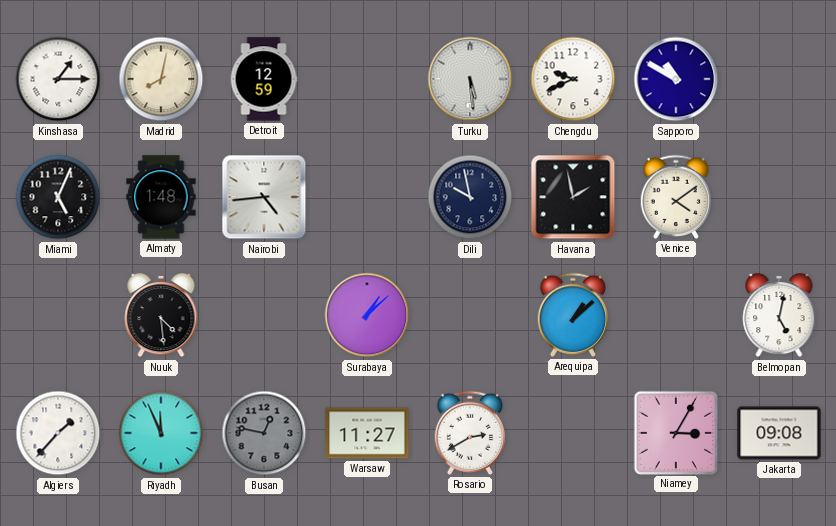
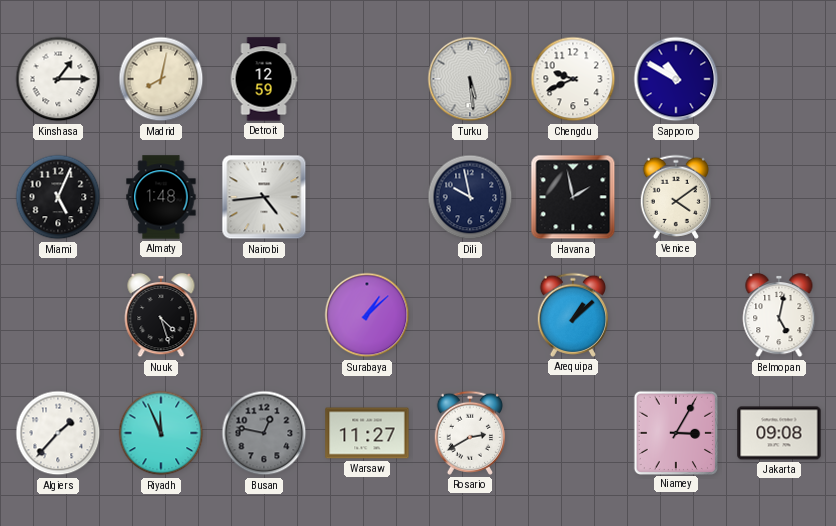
Nuuk: 4:29 -> 4:27
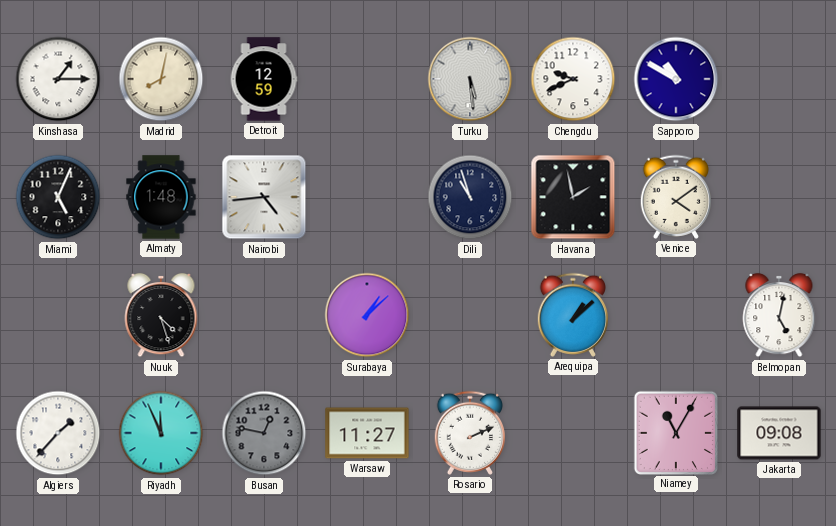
Dili: 9:58 -> 10:57
Rosario: 2:40 -> 2:11
Niamey: 3:05 -> 11:05
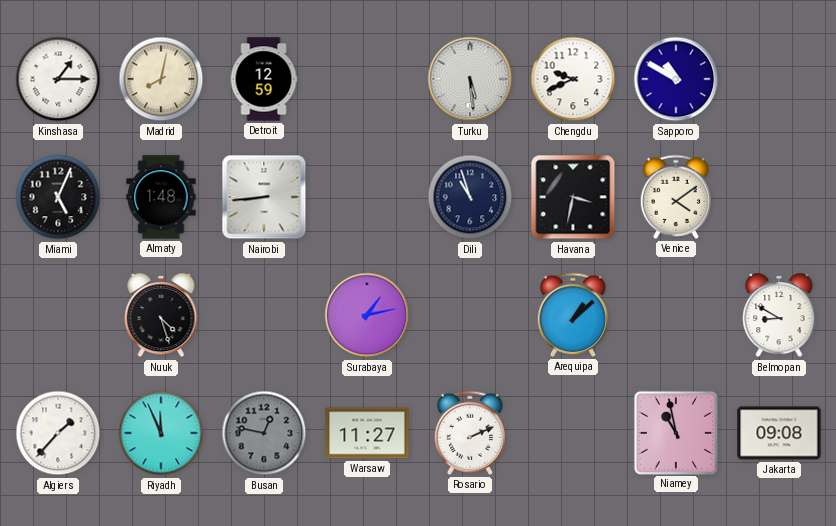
Nairobi: 4:44 -> 8:44
Havana: 1:58 -> 3:32
Surabaya: 1:08 -> 1:13
Belmopan: 5:02 -> 8:50
Niamey: 11:05 -> 10:58
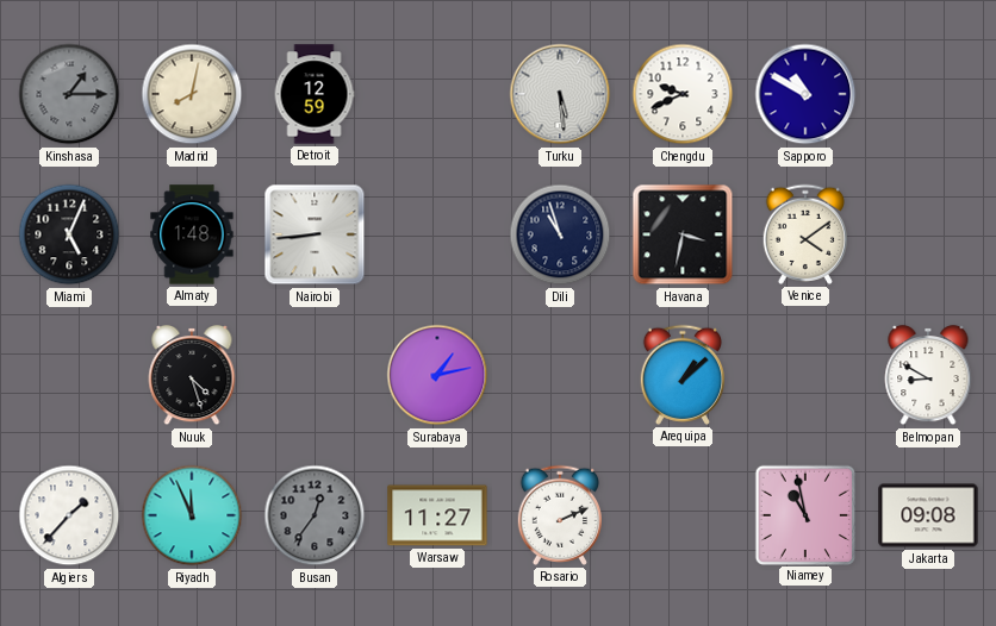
Kinshasa dial: white -> grey
Busan: 12:47 -> 12:36
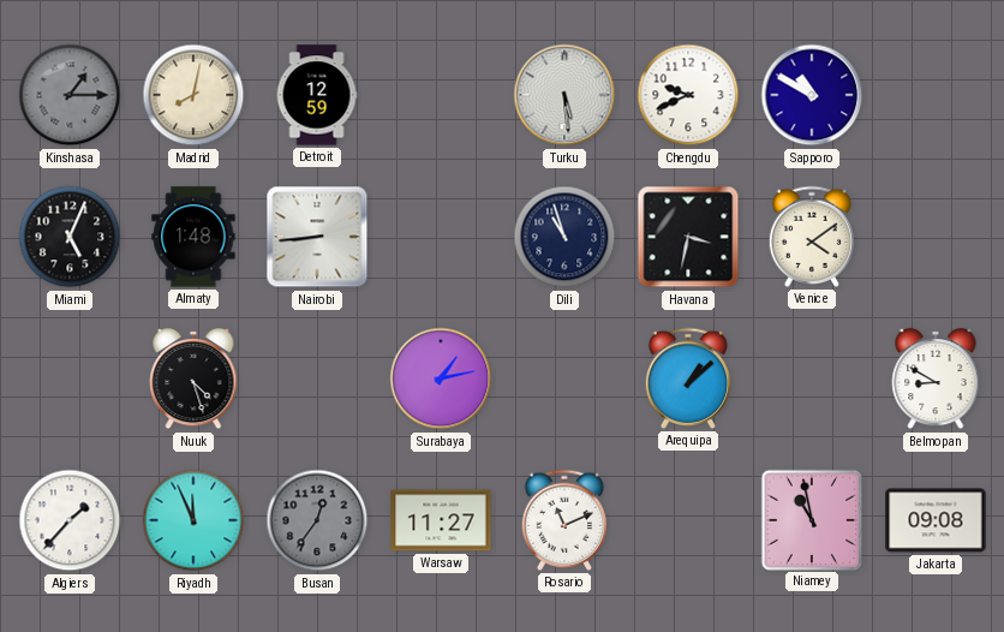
Rosario: 2:11 -> 11:11
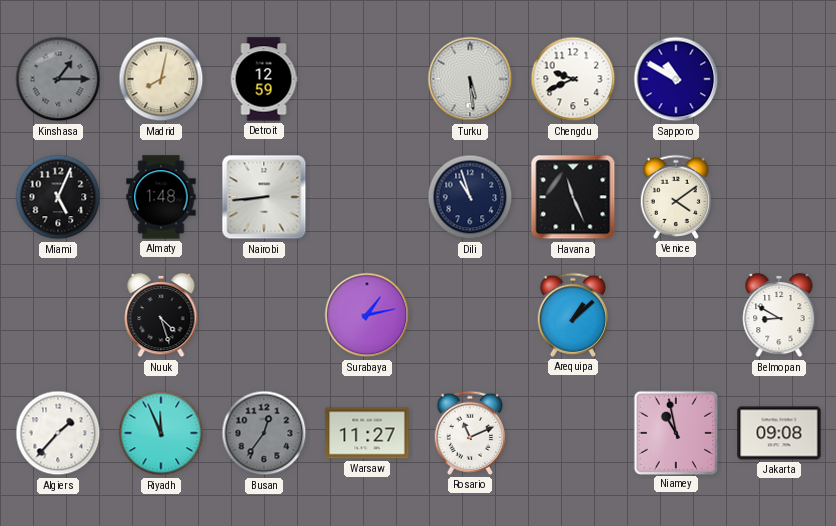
Havana: 3:32 -> 11:26
